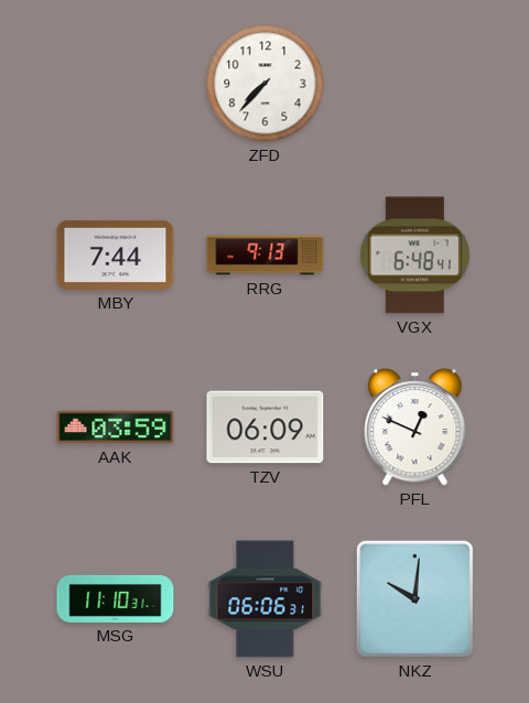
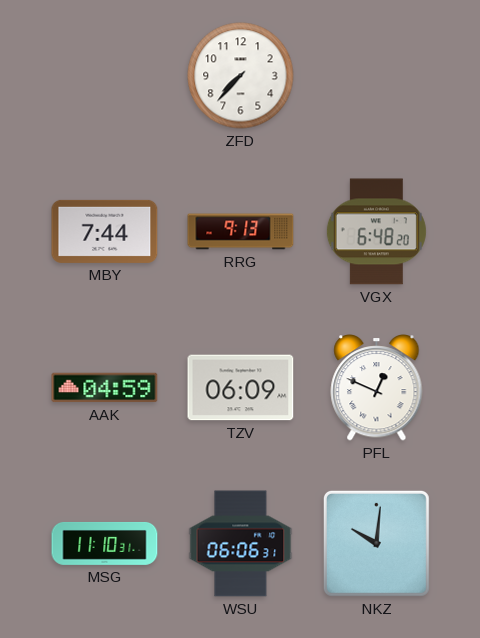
VGX: 6:48:41 -> 6:48:20
AAK: 03:59 -> 04:59
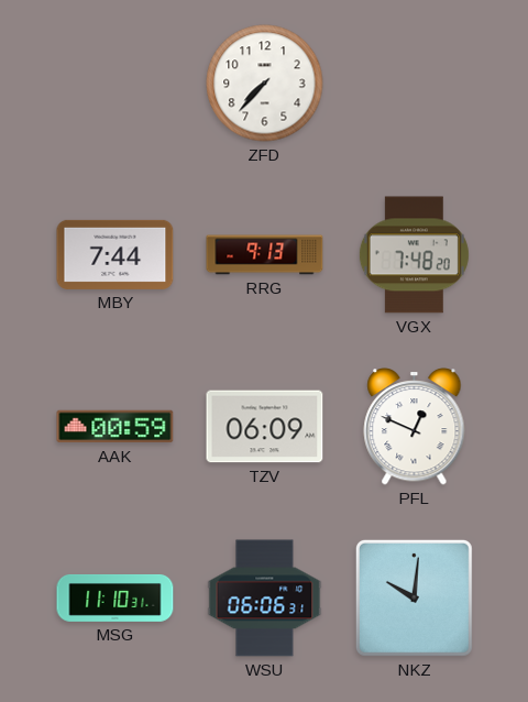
VGX: 6:48 -> 7:48
AAK: 04:59 -> 00:59
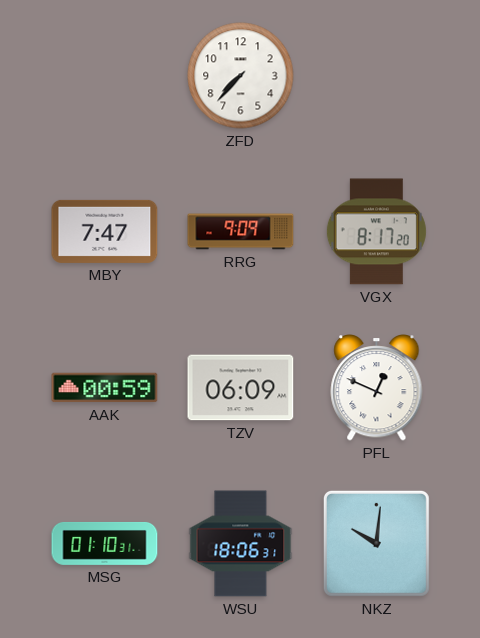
MBY: 7:44 -> 7:47
RRG: 9:13 -> 9:09
VGX: 7:48 -> 8:17
MSG: 11:10 -> 01:10
WSU: 06:06 -> 18:06
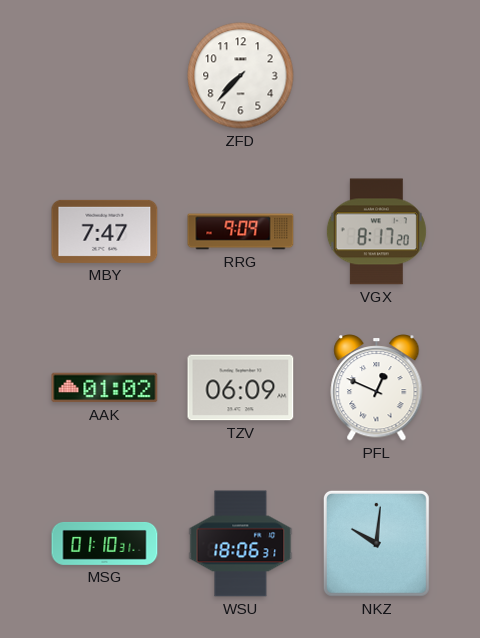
AAK: 00:59 -> 01:02
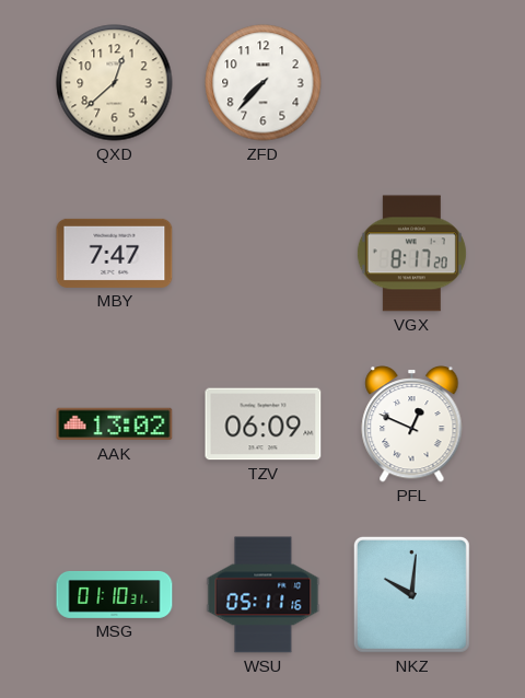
QXD: none -> 12:38
RRG: 9:09 -> none
AAK: 01:02 -> 13:02
WSU: 18:06 -> 05:11
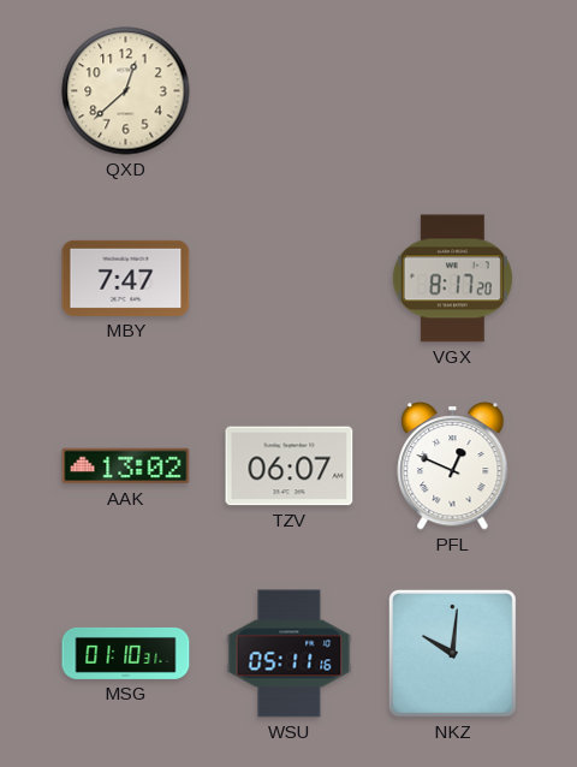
ZFD: 7:37 -> none
TZV: 06:09 -> 06:07
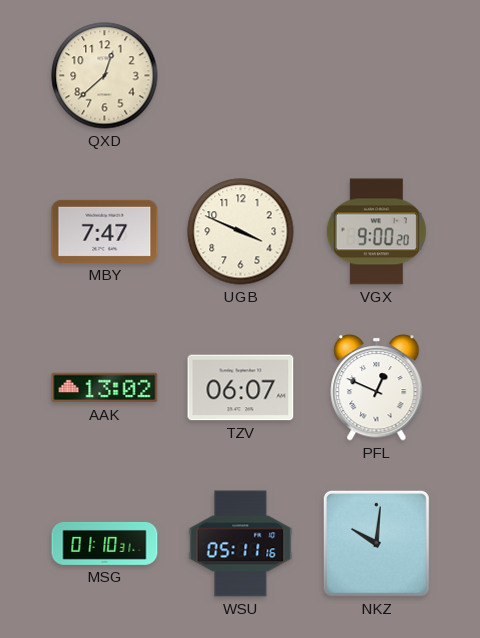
UGB: none -> 3:49
VGX: 8:17 -> 9:00
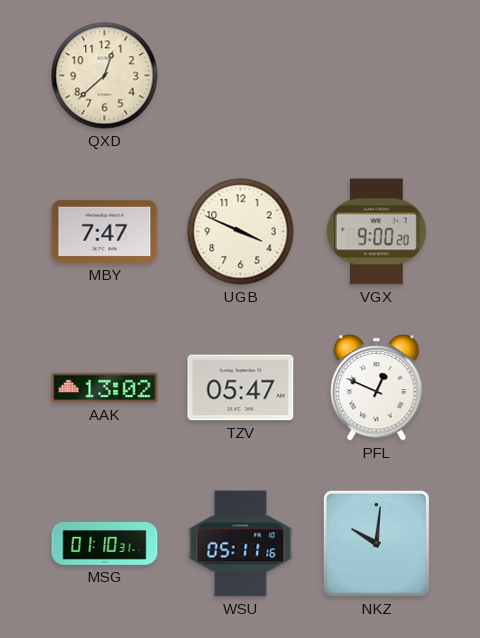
TZV: 06:07 -> 05:47
